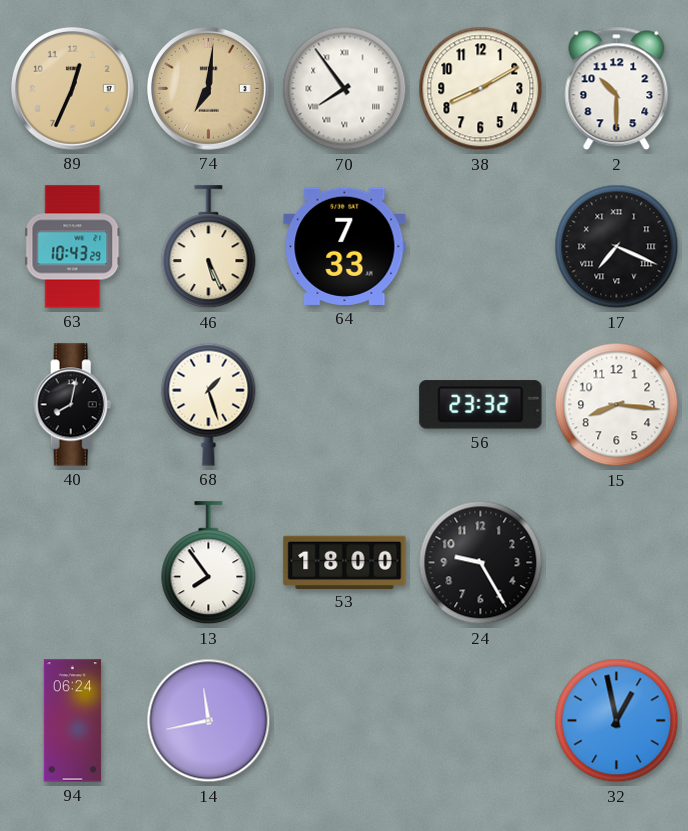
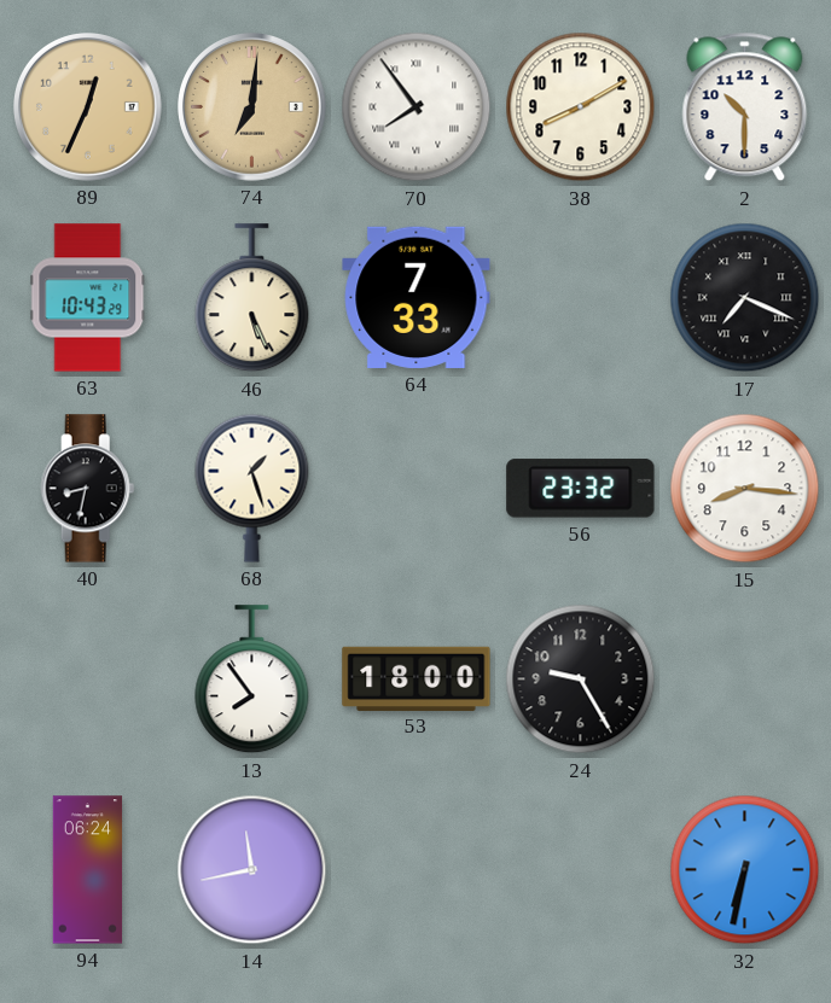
40: 8:02 -> 8:32
32: 12:58 -> 6:32
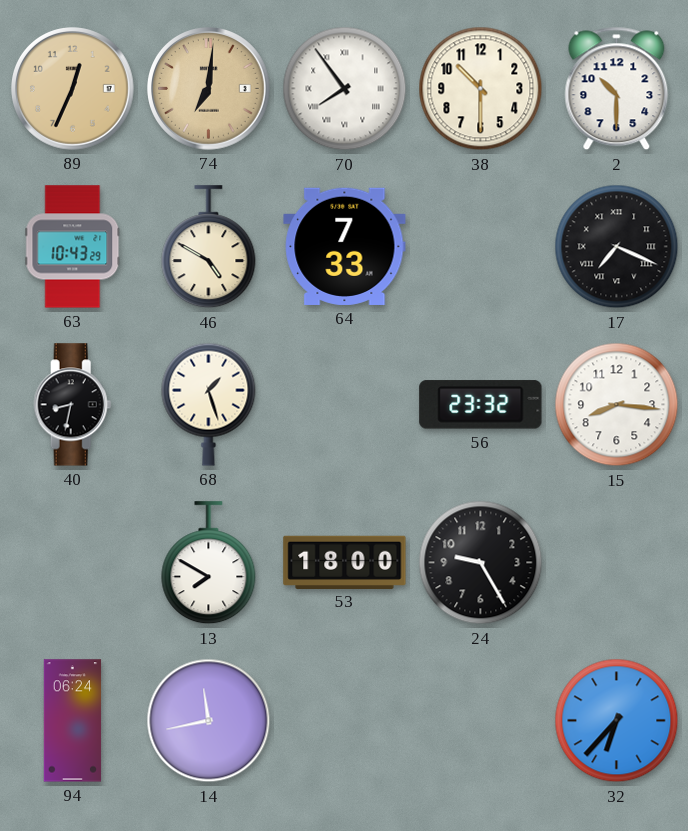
38: 8:10 -> 10:30
46: 5:26 -> 4:50
13: 7:54 -> 7:50
32: 6:32 -> 6:37
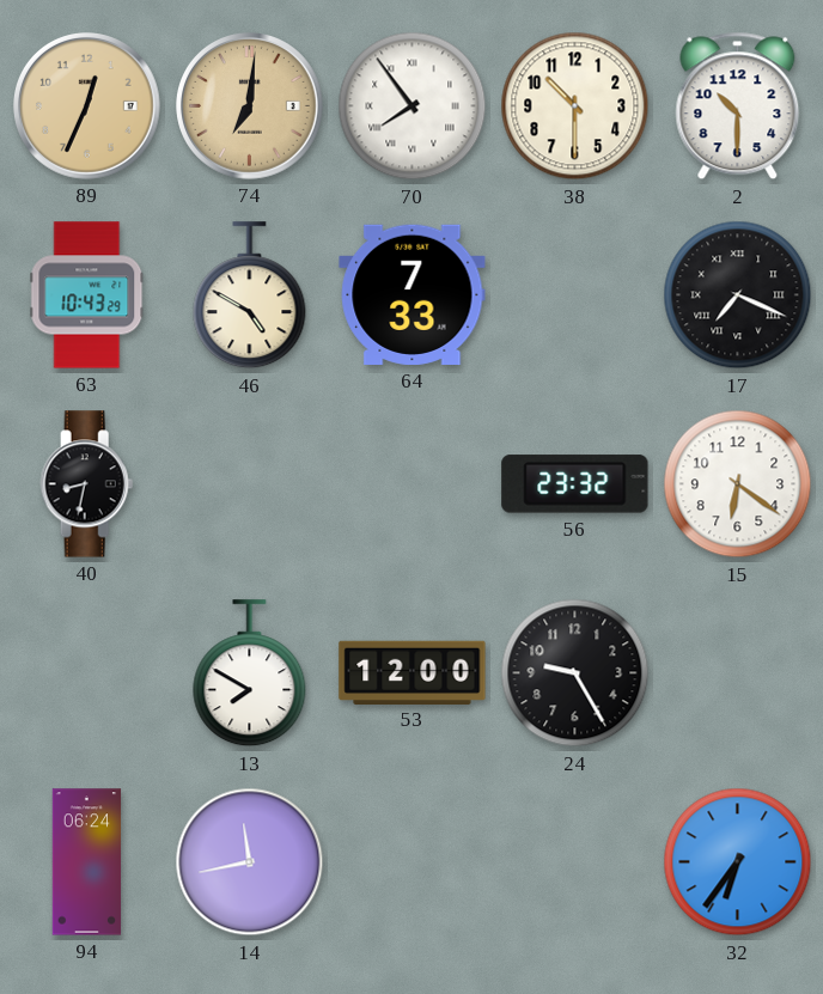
68: 1:27 -> none
15: 8:16 -> 6:21
53: 18:00 -> 12:00
32: 6:37 -> 6:36
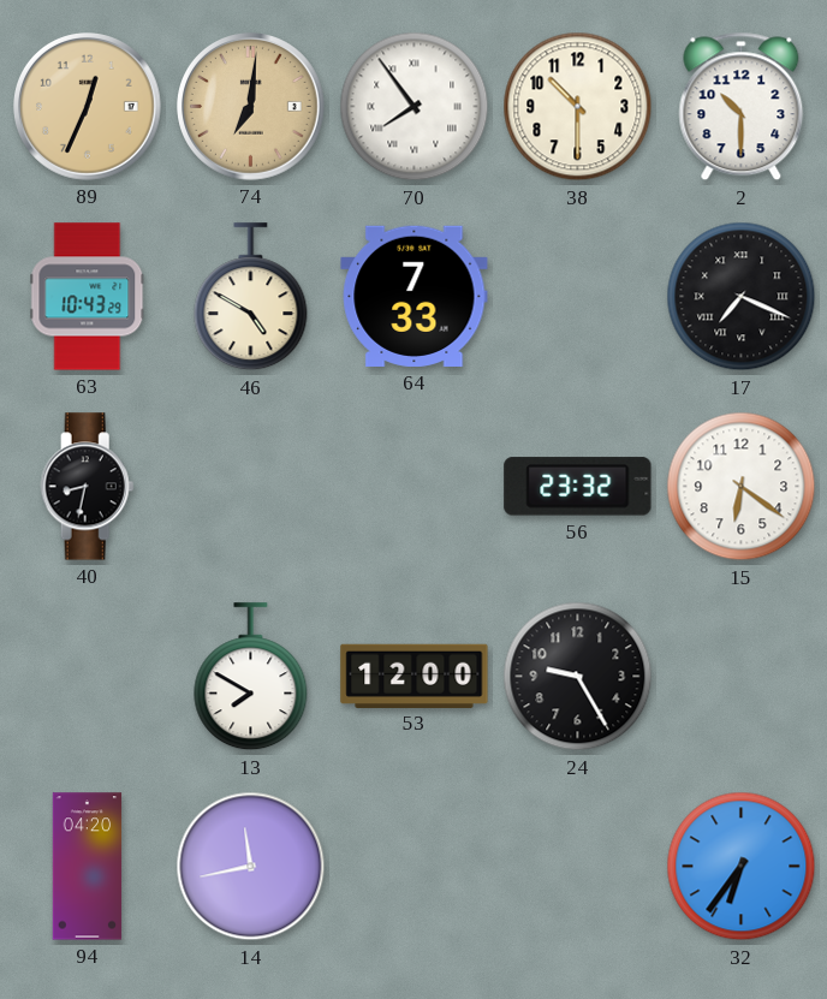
94: 06:24 -> 04:20
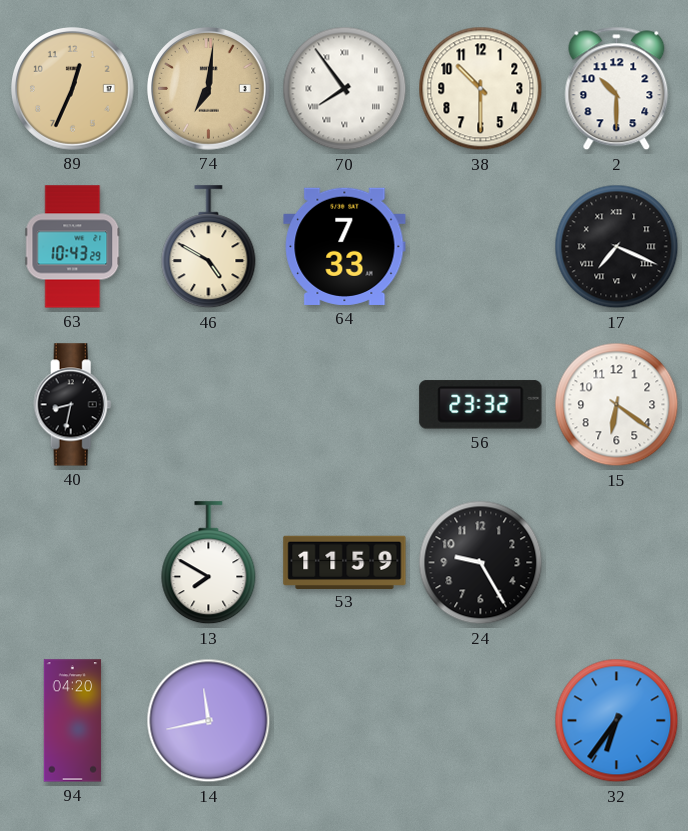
53: 12:00 -> 11:59
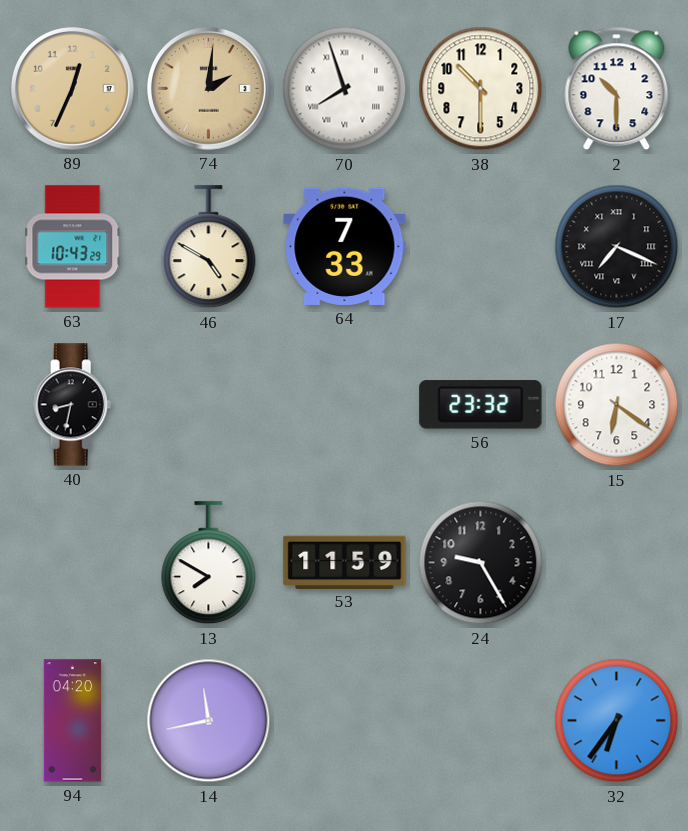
74: 7:01 -> 2:01
70: 7:54 -> 7:57
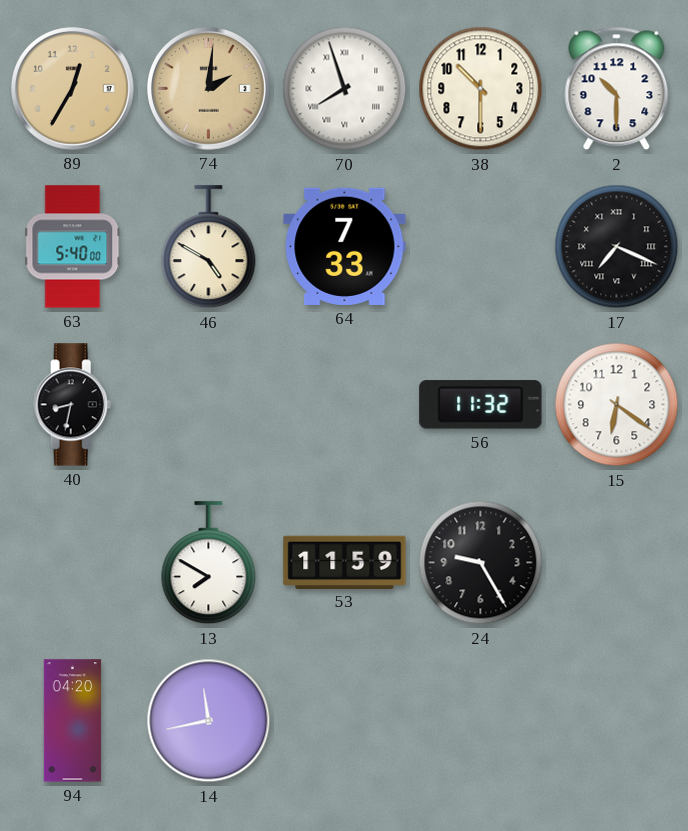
89: 12:34 -> 12:35
63: 10:43 -> 5:40
56: 23:32 -> 11:32
32: 6:36 -> none
